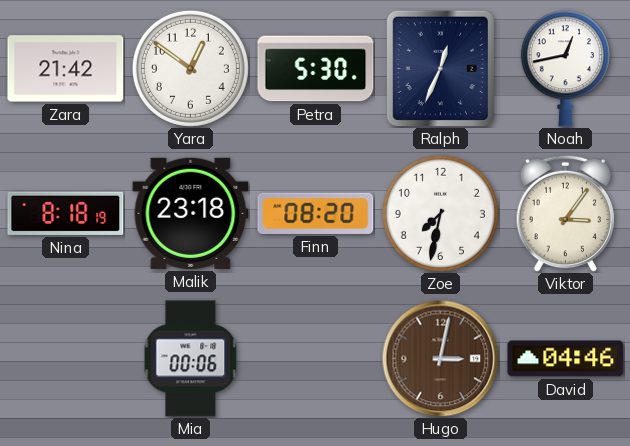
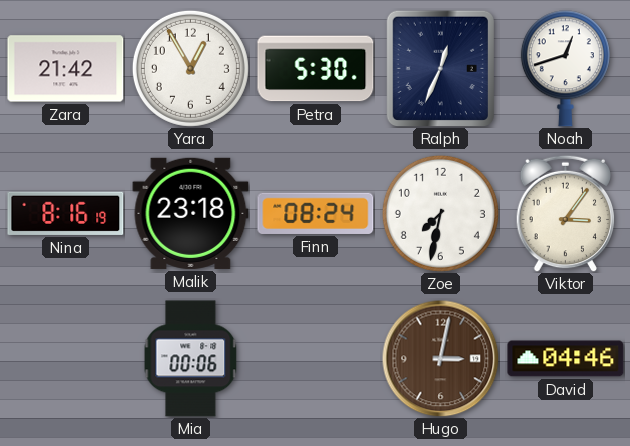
Yara: 12:51 -> 12:55
Noah: 12:43 -> 12:42
Nina: 8:18 -> 8:16
Finn: 08:20 -> 08:24
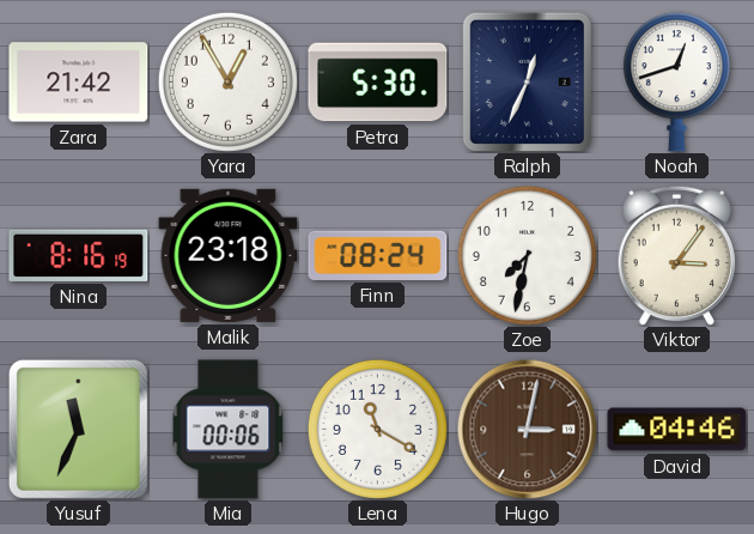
Yusuf: none -> 11:34
Lena: none -> 11:20
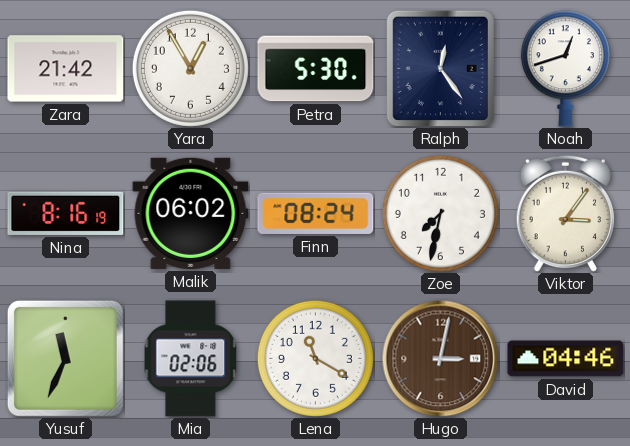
Ralph: 12:34 -> 12:24
Malik: 23:18 -> 06:02
Mia: 00:06 -> 02:06
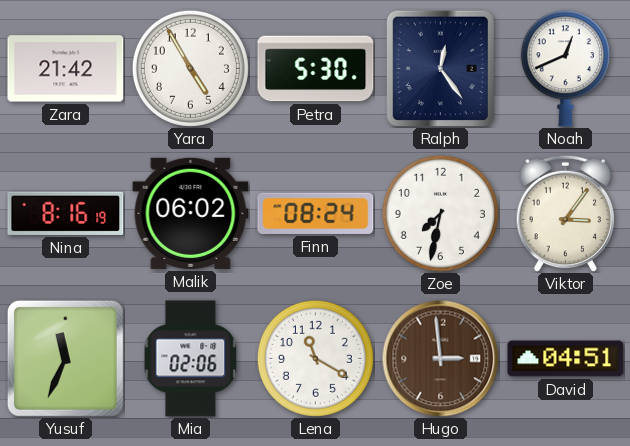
Yara: 12:55 -> 4:55
Noah: 12:42 -> 12:41
Hugo: 3:02 -> 2:59
David: 04:46 -> 04:51
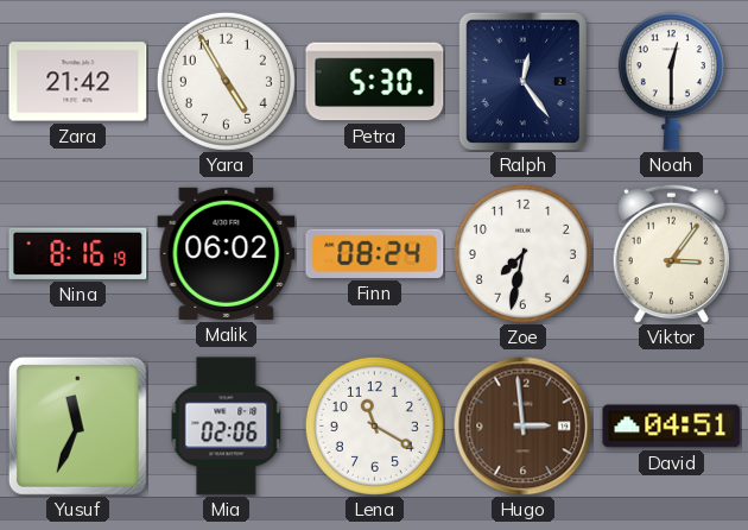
Noah: 12:41 -> 12:30
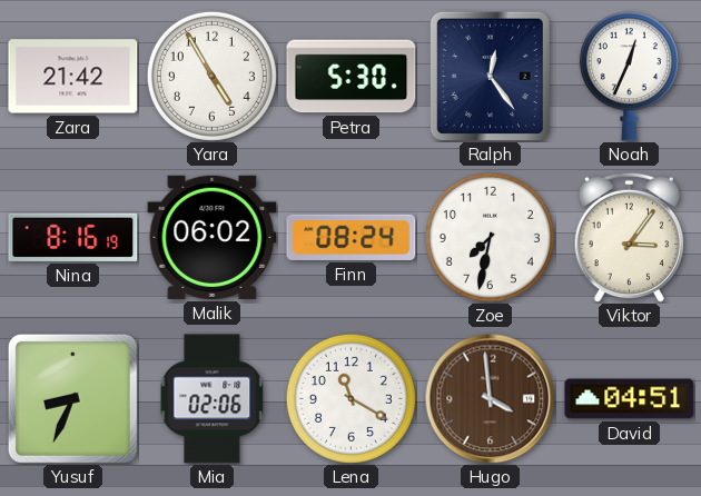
Noah: 12:30 -> 12:34
Yusuf: 11:34 -> 8:34
Hugo: 2:59 -> 3:59
